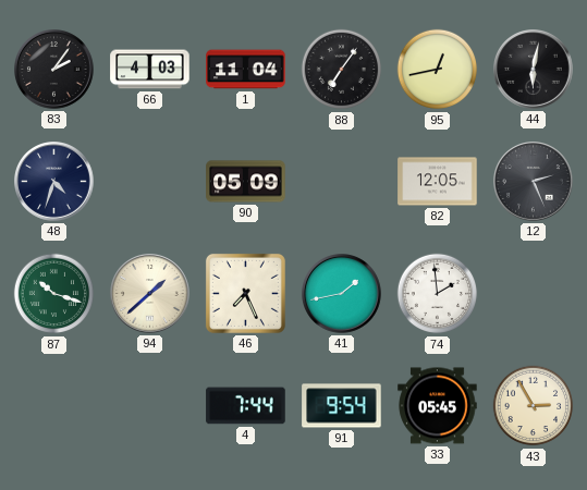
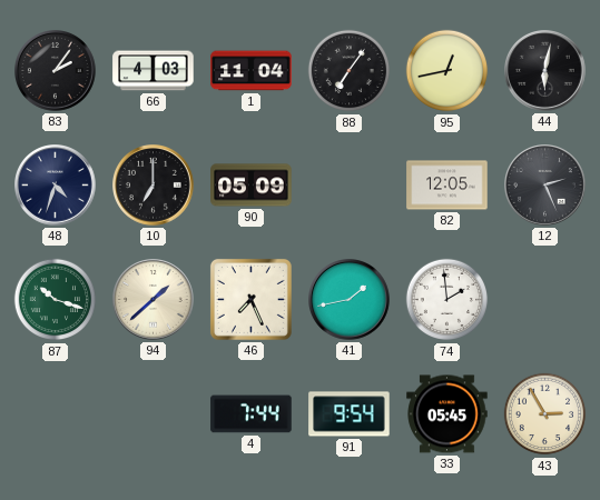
10: none -> 7:00
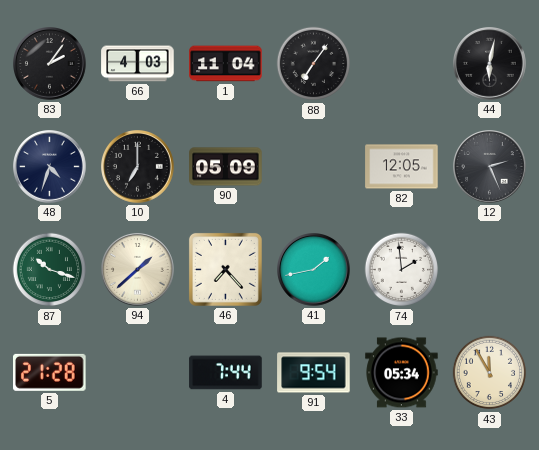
95: 12:43 -> none
46: 7:26 -> 7:23
5: none -> 21:28
33: 05:45 -> 05:34
43: 2:55 -> 11:55
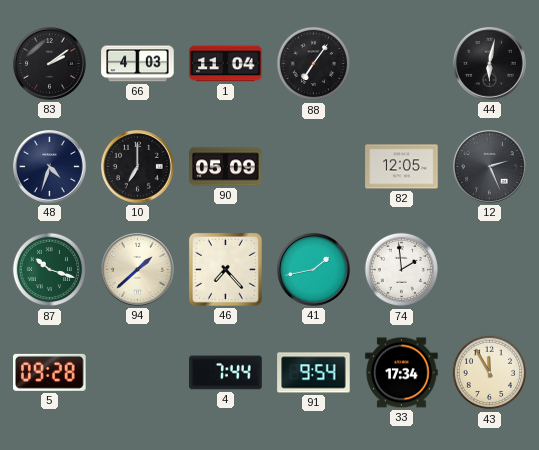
83: 2:06 -> 2:09
5: 21:28 -> 09:28
33: 05:34 -> 17:34
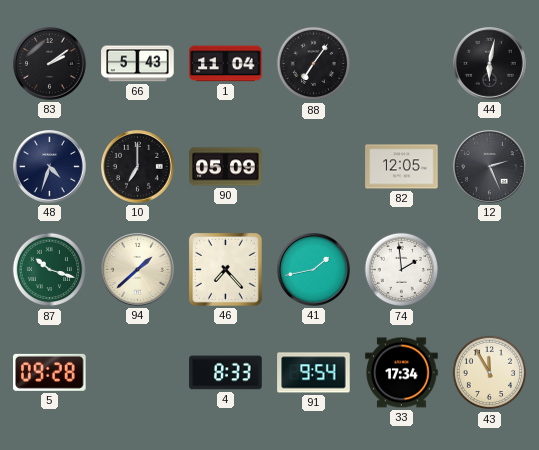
66: 4:03 -> 5:43
4: 7:44 -> 8:33
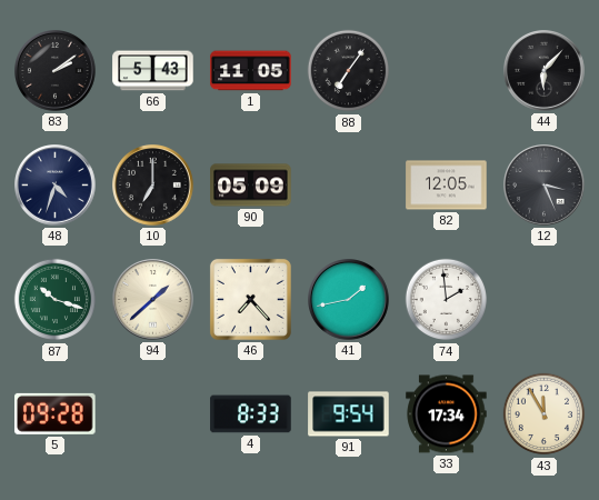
1: 11:04 -> 11:05
44: 6:02 -> 6:07
12: 2:26 -> 3:26
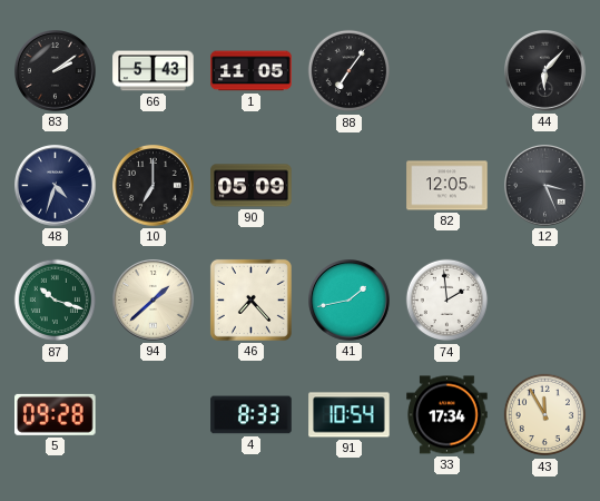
91: 9:54 -> 10:54
